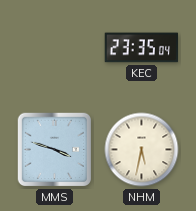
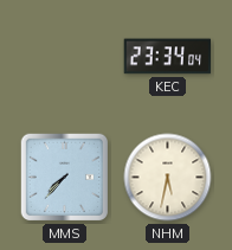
KEC: 23:35 -> 23:34
MMS: 3:48 -> 7:37
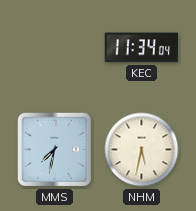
KEC: 23:34 -> 11:34
MMS: 7:37 -> 7:32
